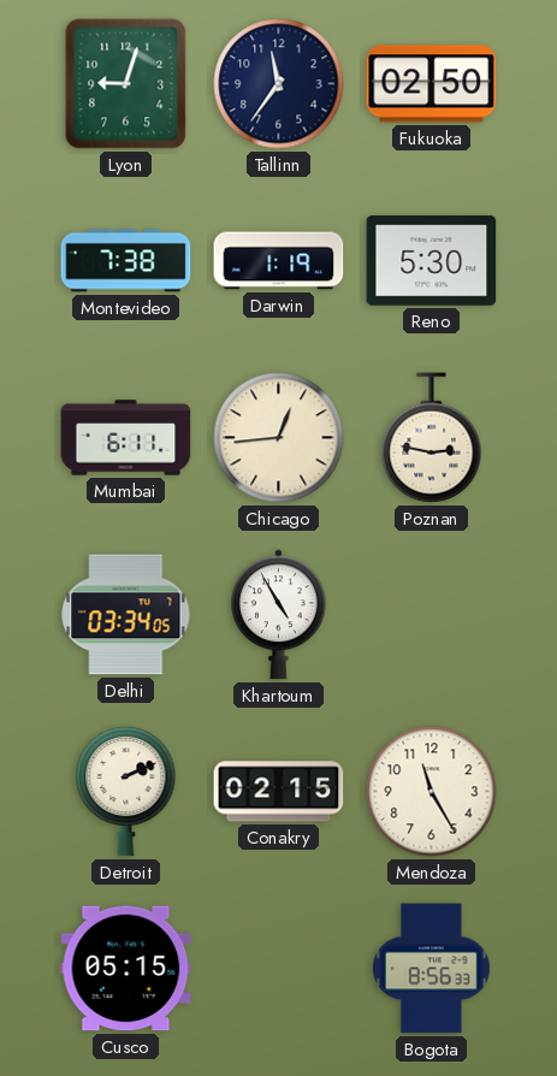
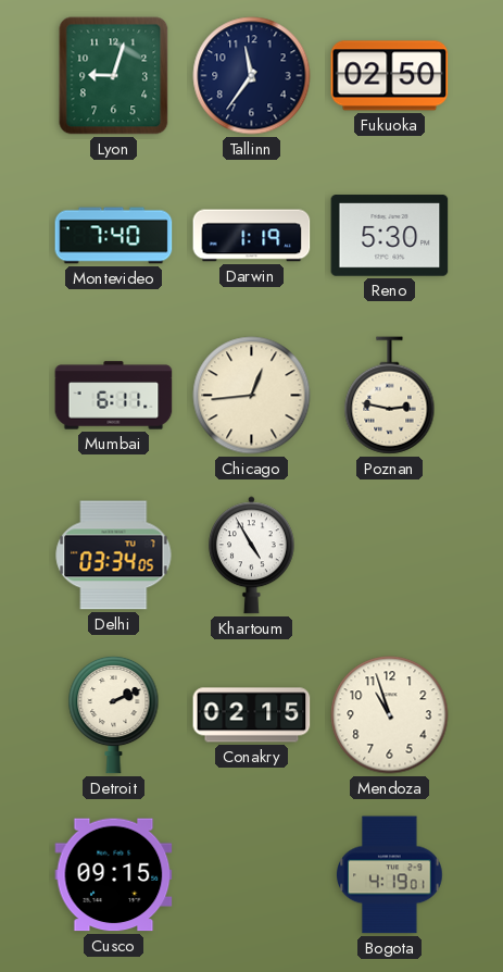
Montevideo: 7:38 -> 7:40
Mendoza: 11:25 -> 10:57
Cusco: 05:15 -> 09:15
Bogota: 8:56 -> 4:19
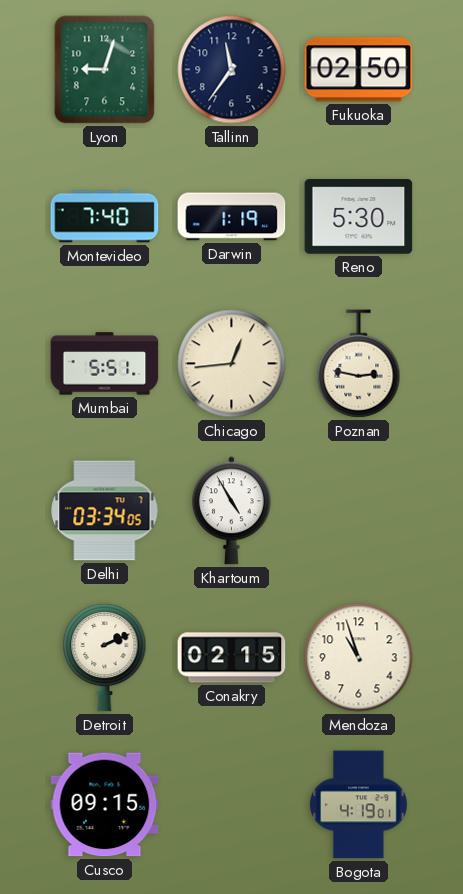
Mumbai: 6:11 -> 5:51
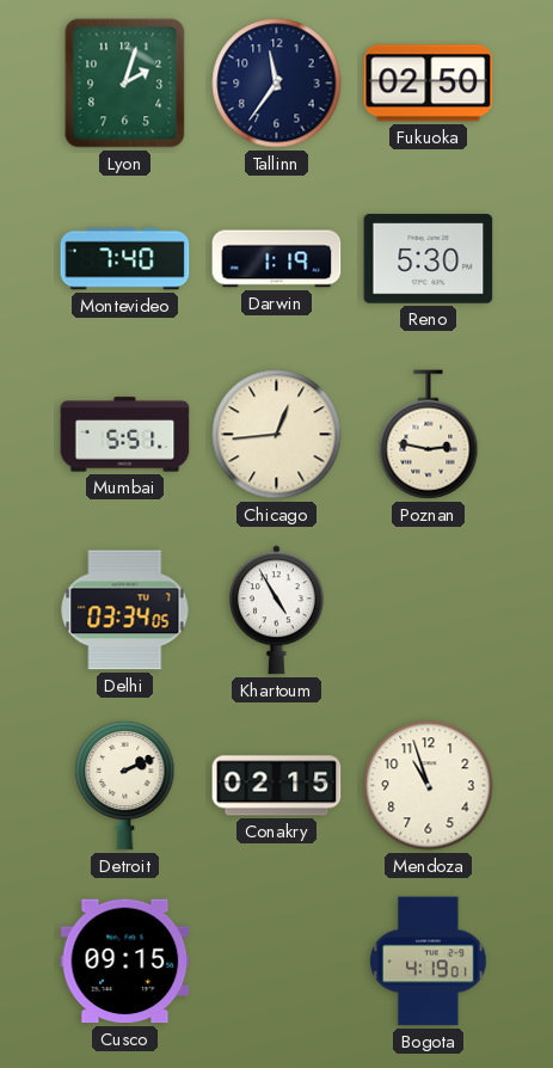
Lyon: 9:03 -> 2:03
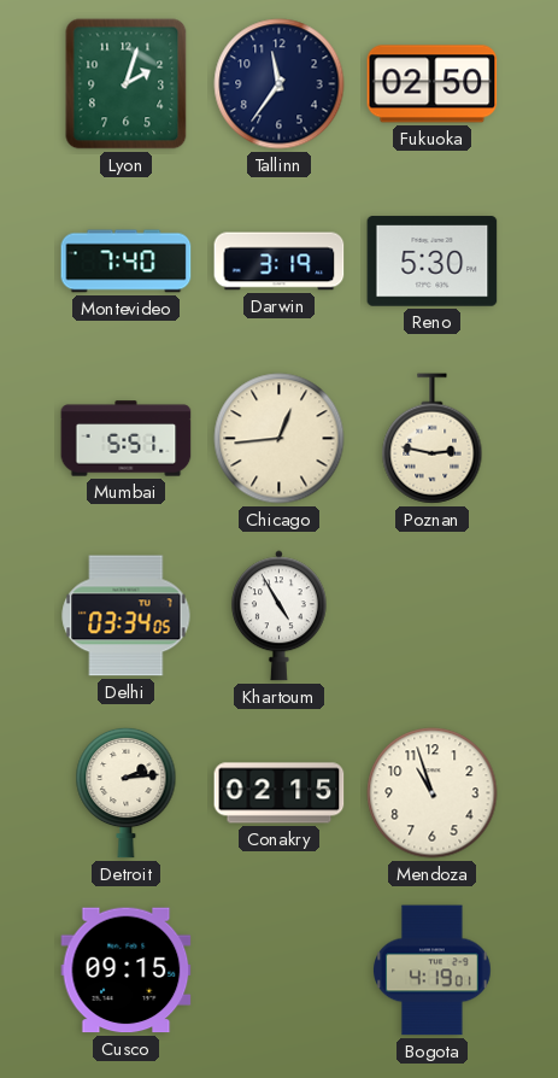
Darwin: 1:19 -> 3:19
Detroit: 2:11 -> 2:14
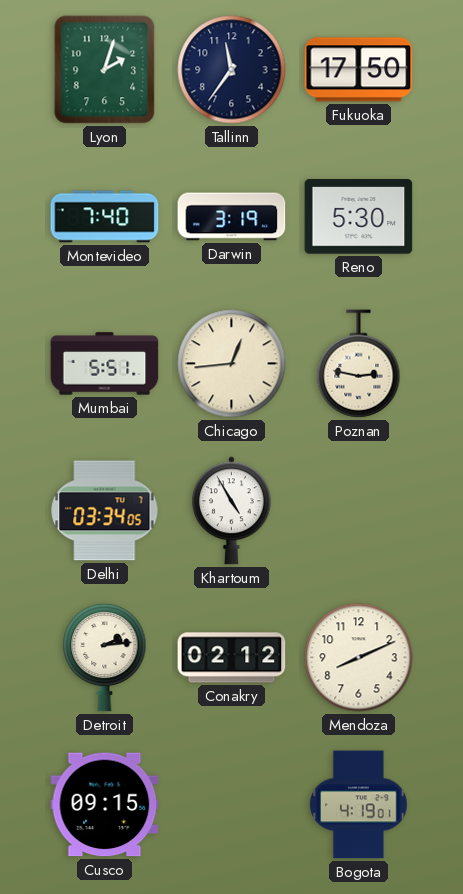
Fukuoka: 02:50 -> 17:50
Conakry: 02:15 -> 02:12
Mendoza: 10:57 -> 8:11
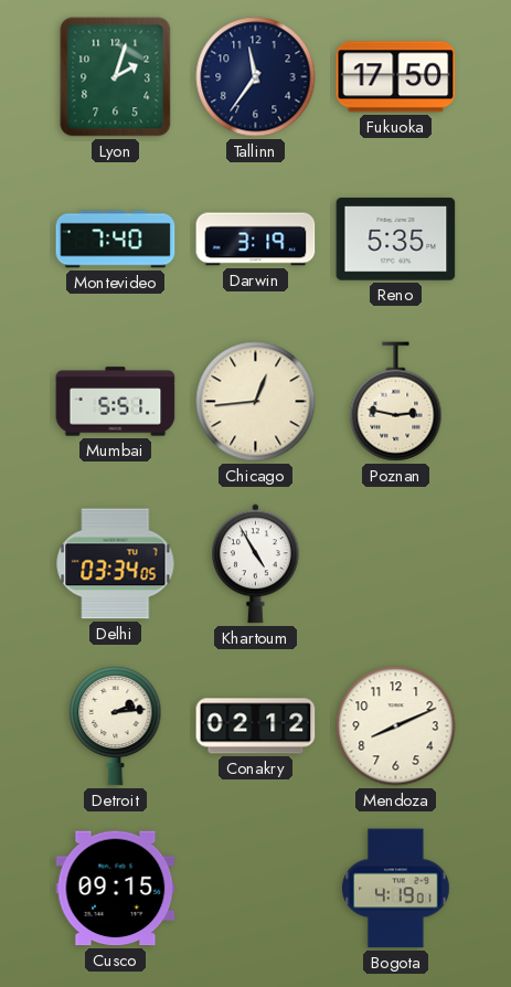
Reno: 5:30 -> 5:35
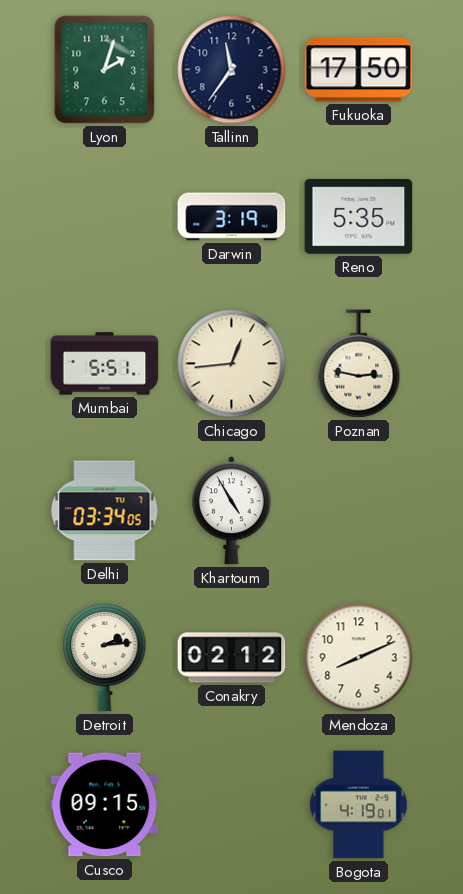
Montevideo: 7:40 -> none
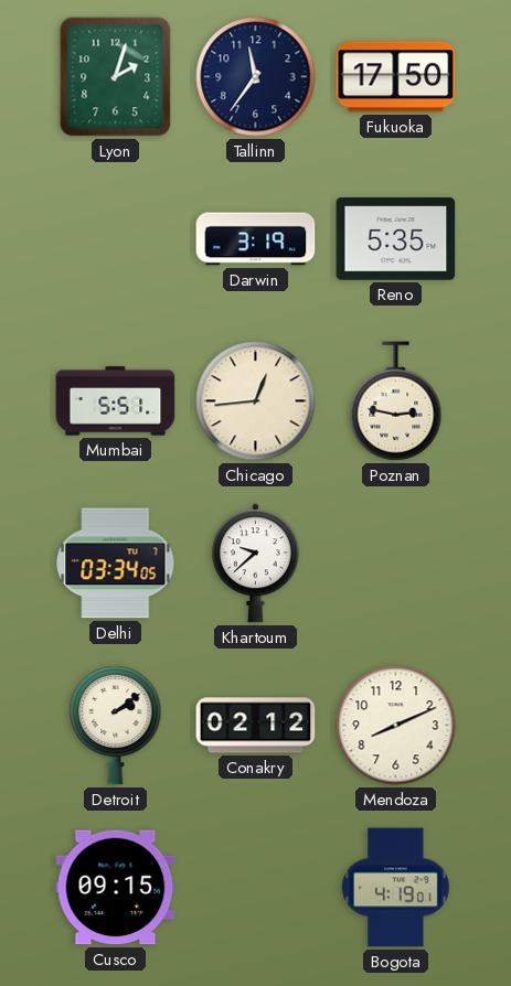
Khartoum: 4:55 -> 9:38
Detroit: 2:14 -> 2:09
